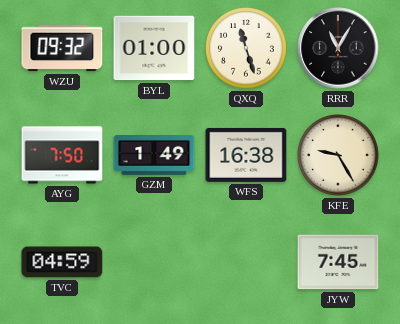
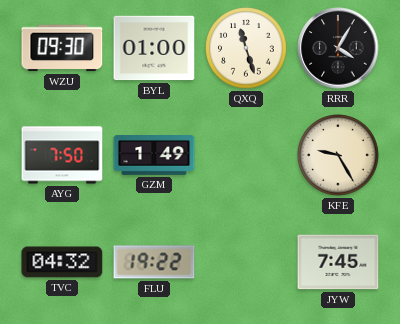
WZU: 09:32 -> 09:30
RRR: 11:05 -> 4:05
WFS: 16:38 -> none
TVC: 04:59 -> 04:32
FLU: none -> 19:22
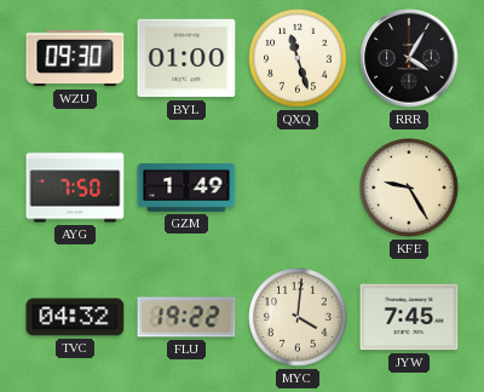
MYC: none -> 4:01
